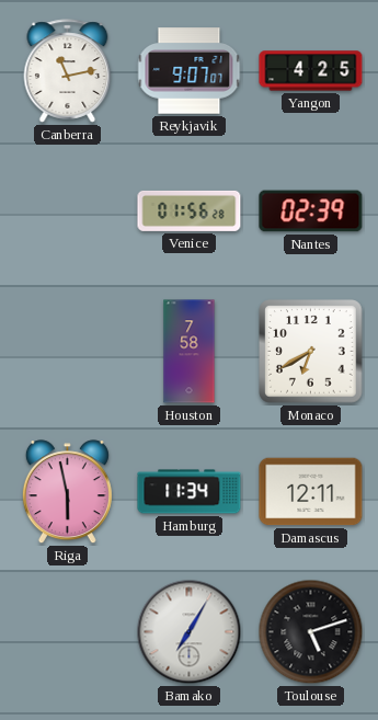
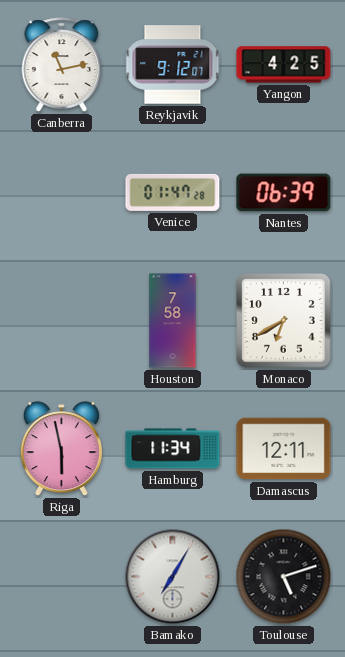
Reykjavik: 9:07 -> 9:12
Venice: 01:56 -> 01:47
Nantes: 02:39 -> 06:39
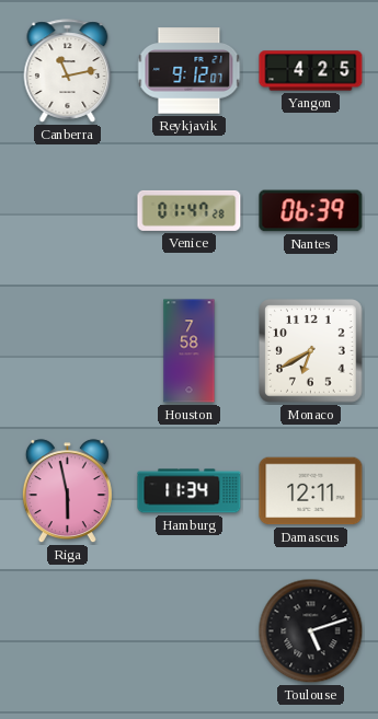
Bamako: 7:05 -> none
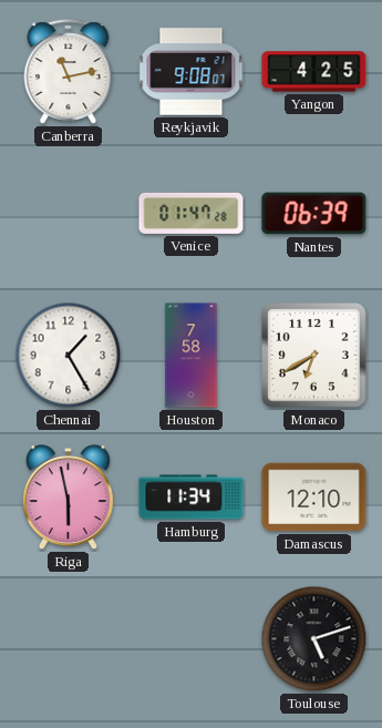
Reykjavik: 9:12 -> 9:08
Chennai: none -> 1:25
Damascus: 12:11 -> 12:10
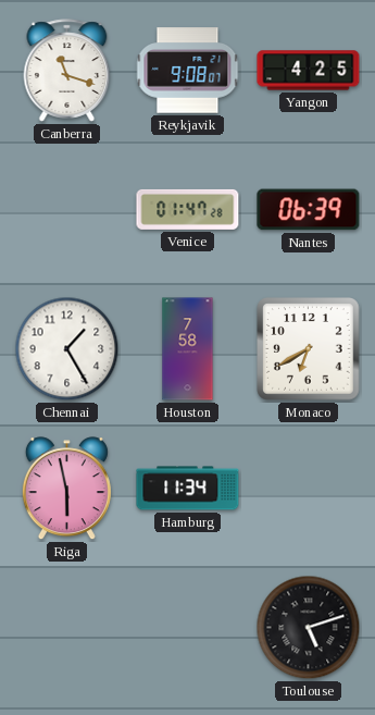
Canberra: 11:13 -> 11:18
Damascus: 12:10 -> none
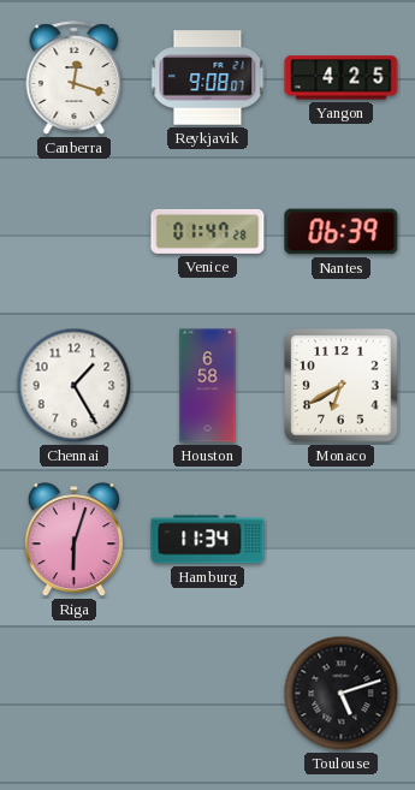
Canberra: 11:18 -> 12:18
Houston: 7:58 -> 6:58
Riga: 5:58 -> 6:03
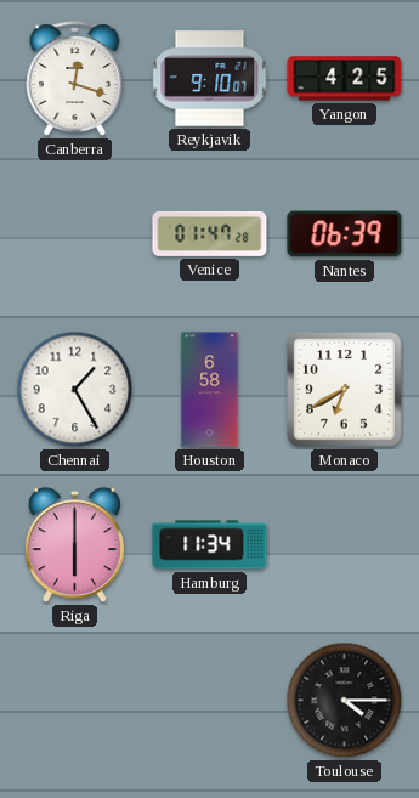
Reykjavik: 9:08 -> 9:10
Riga: 6:03 -> 6:00
Toulouse: 5:12 -> 4:15
